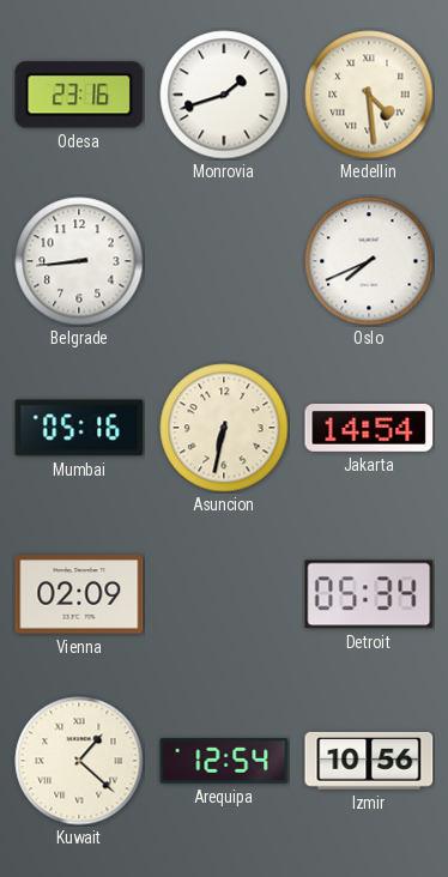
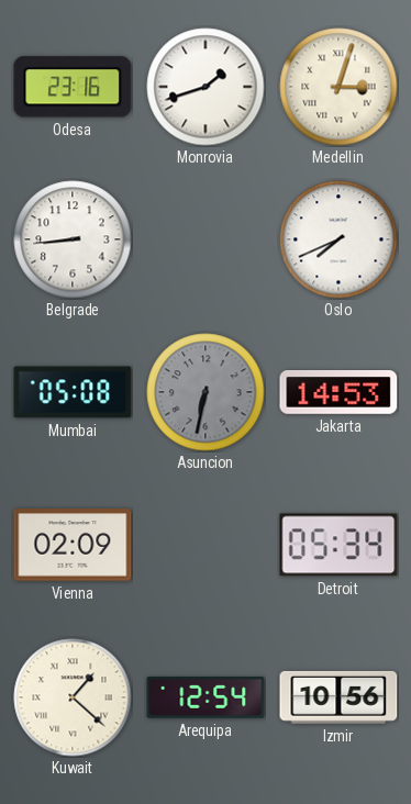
Medellin: 4:29 -> 3:03
Mumbai: 05:16 -> 05:08
Asuncion dial: cream -> grey
Jakarta: 14:54 -> 14:53
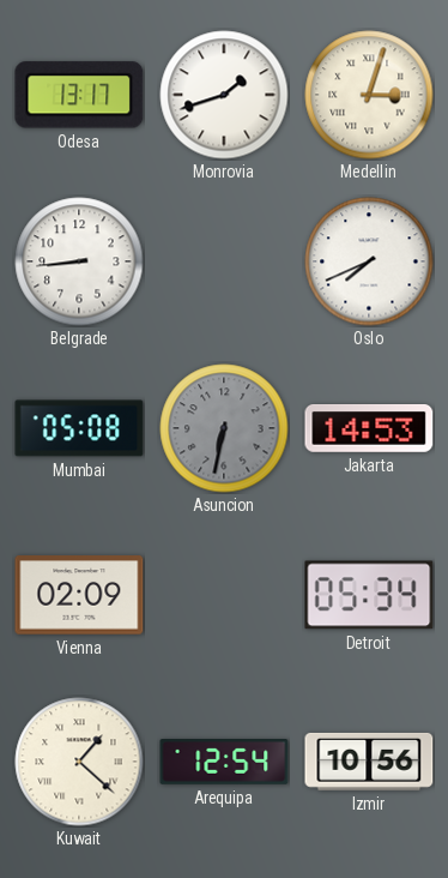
Odesa: 23:16 -> 13:17
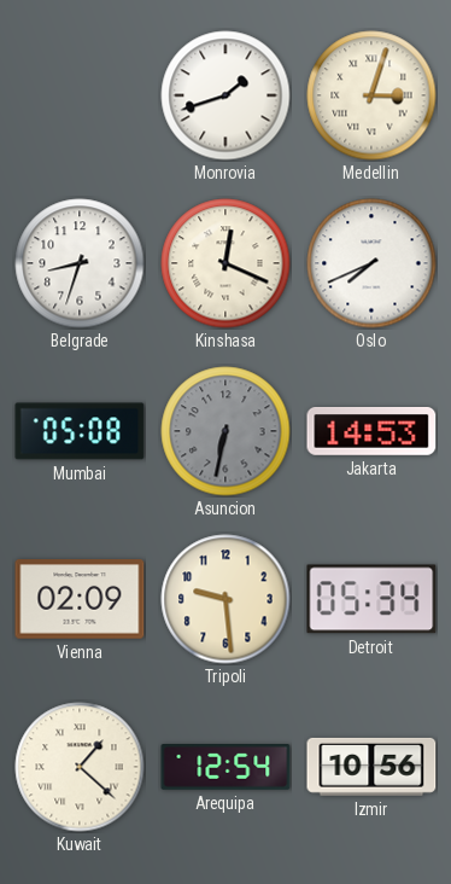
Odesa: 13:17 -> none
Belgrade: 8:44 -> 8:33
Kinshasa: none -> 12:19
Tripoli: none -> 9:29
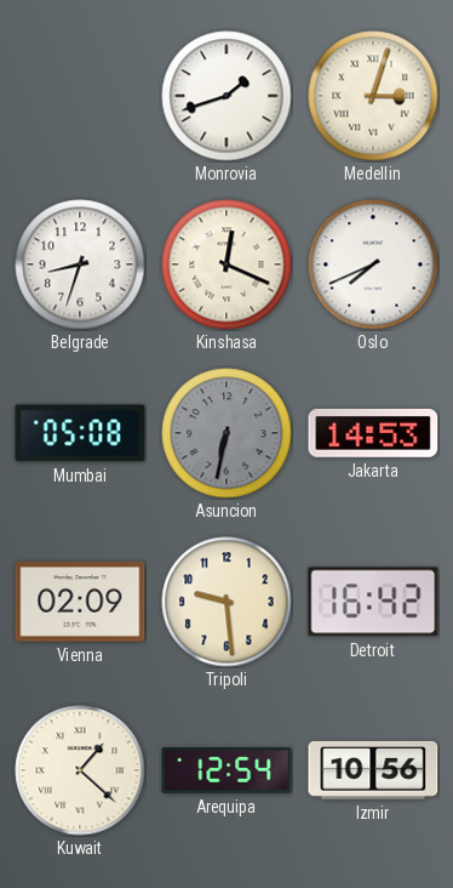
Detroit: 05:34 -> 16:42
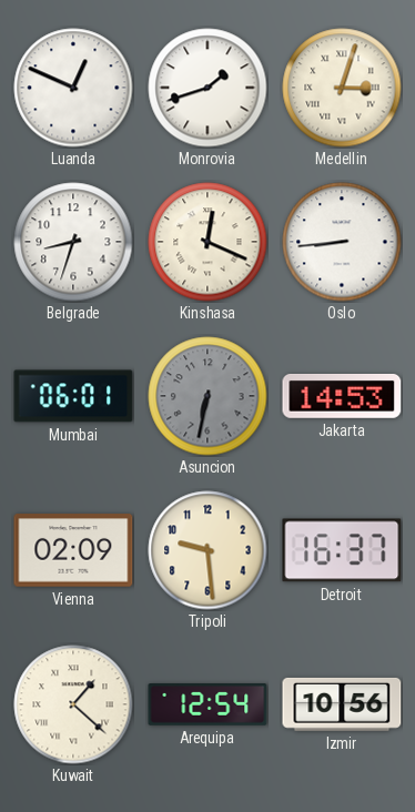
Luanda: none -> 12:49
Oslo: 7:41 -> 8:44
Mumbai: 05:08 -> 06:01
Detroit: 16:42 -> 16:37
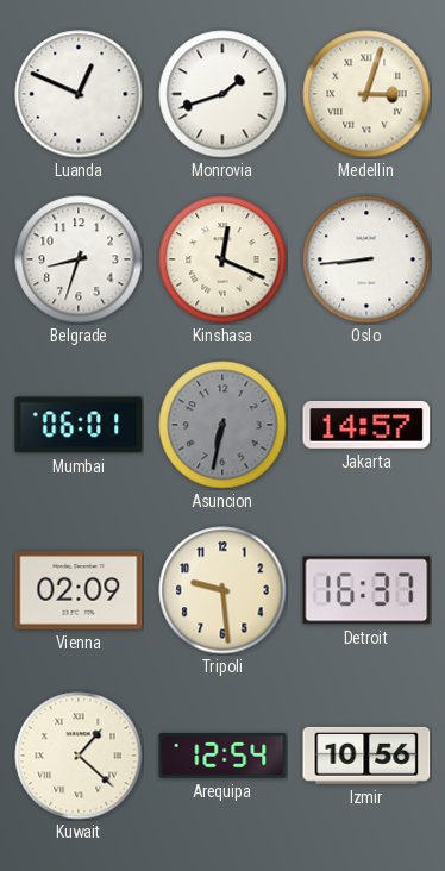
Jakarta: 14:53 -> 14:57
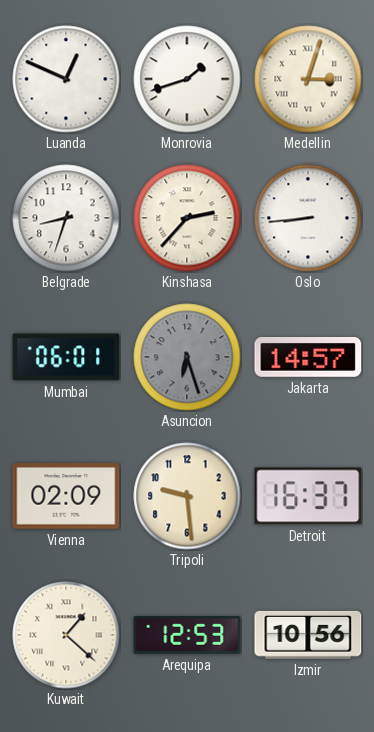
Kinshasa: 12:19 -> 2:37
Asuncion: 6:32 -> 6:27
Arequipa: 12:54 -> 12:53
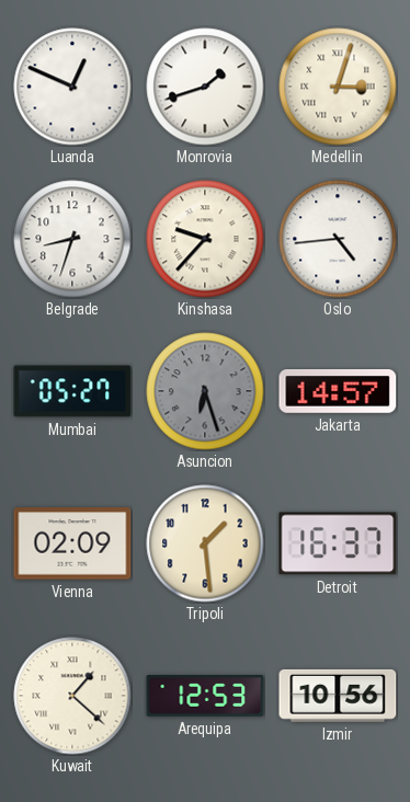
Kinshasa: 2:37 -> 9:37
Oslo: 8:44 -> 4:44
Mumbai: 06:01 -> 05:27
Tripoli: 9:29 -> 1:29
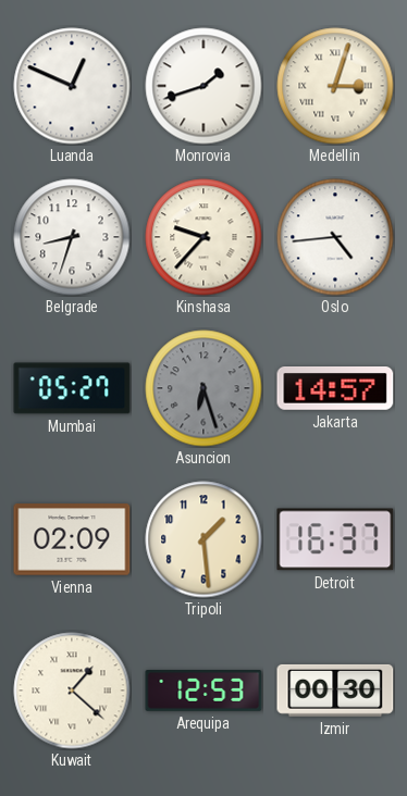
Izmir: 10:56 -> 00:30
